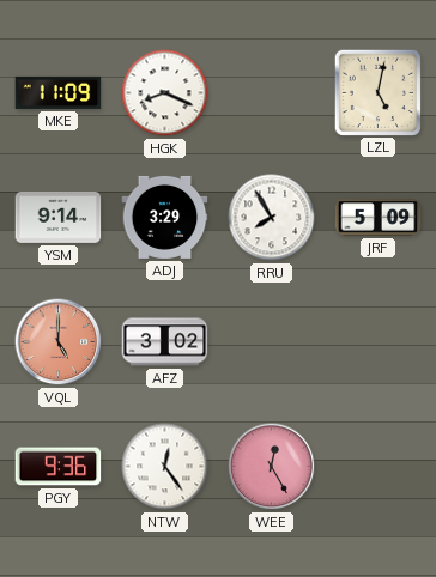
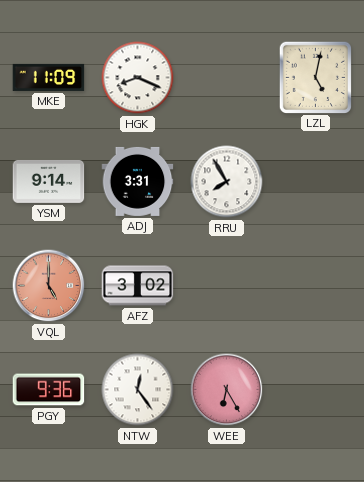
ADJ: 3:29 -> 3:31
JRF: 5:09 -> none
WEE: 12:25 -> 6:25
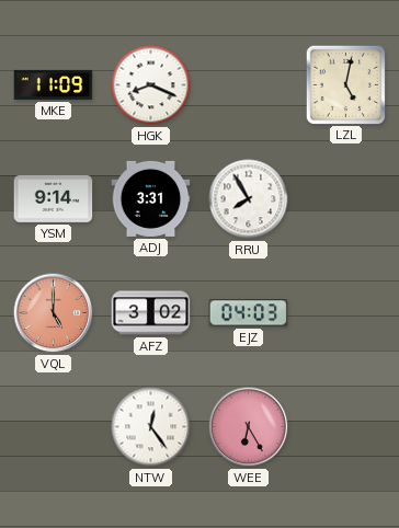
EJZ: none -> 04:03
PGY: 9:36 -> none
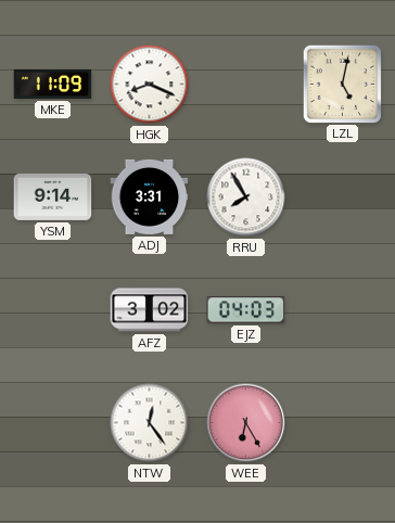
VQL: 5:00 -> none
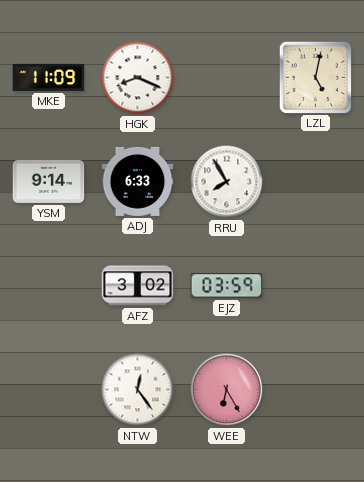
ADJ: 3:31 -> 6:33
EJZ: 04:03 -> 03:59
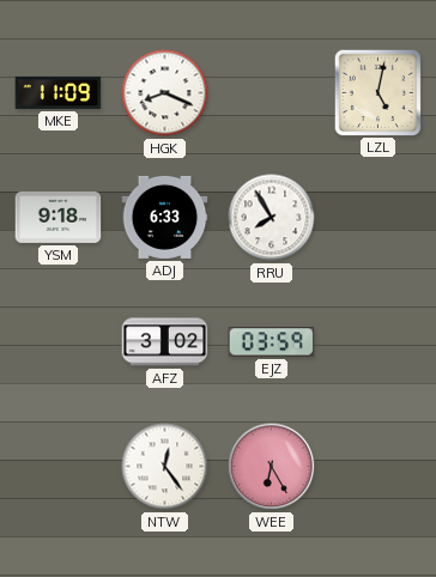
YSM: 9:14 -> 9:18
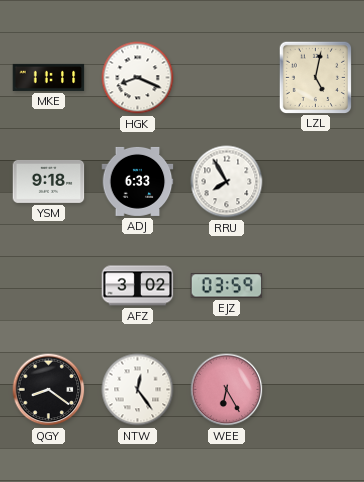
MKE: 11:09 -> 11:11
QGY: none -> 8:21
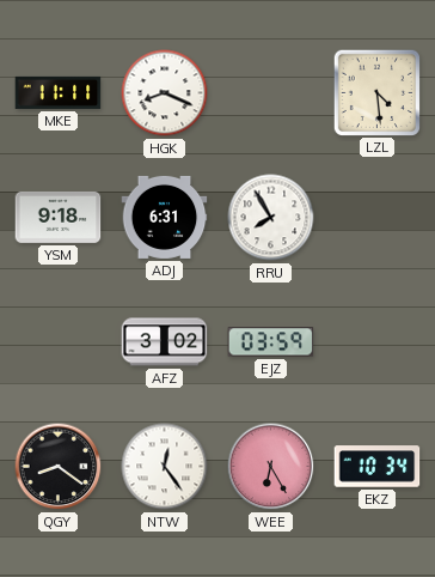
LZL: 5:02 -> 4:29
ADJ: 6:33 -> 6:31
EKZ: none -> 10:34
